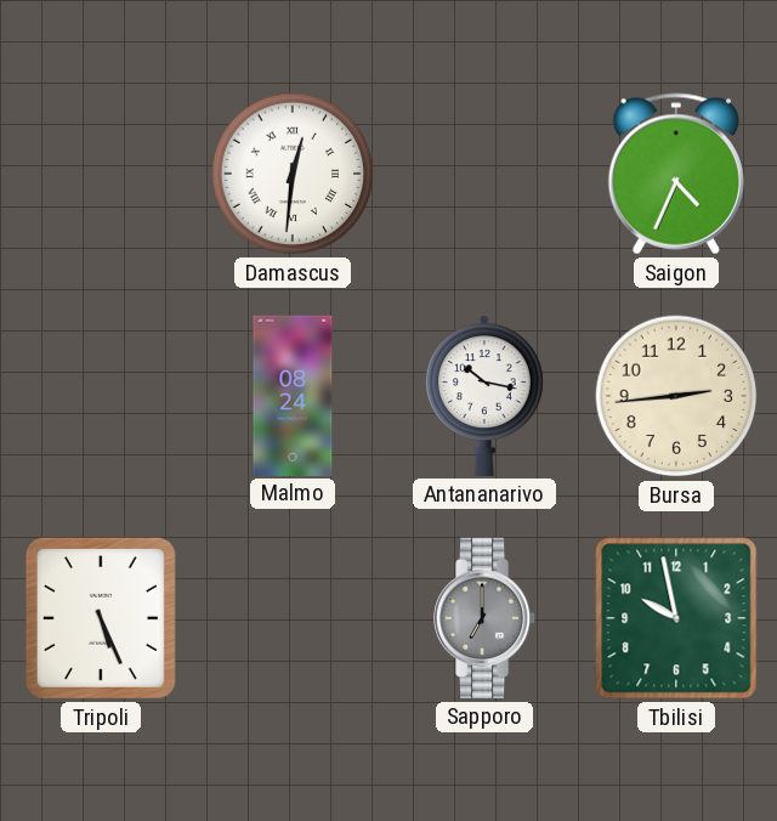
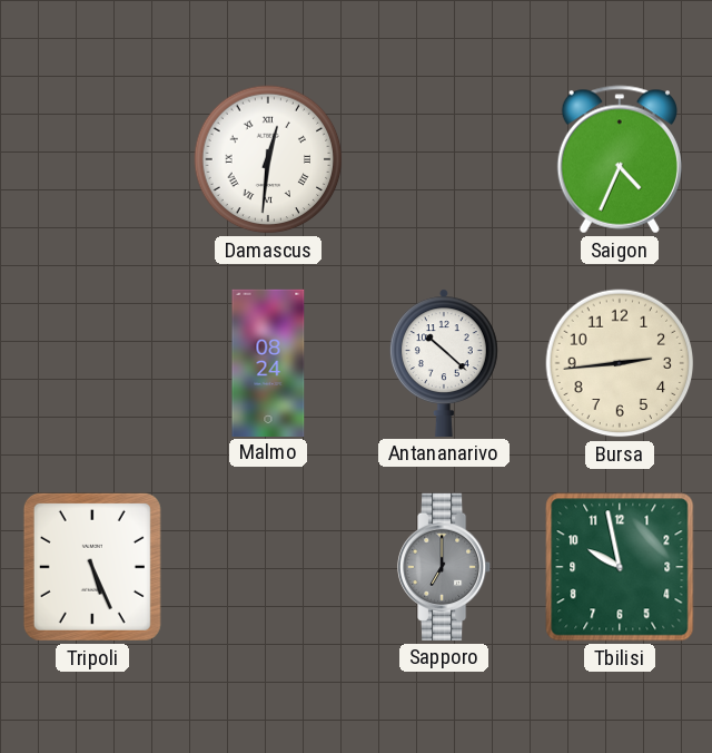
Antananarivo: 10:17 -> 10:22
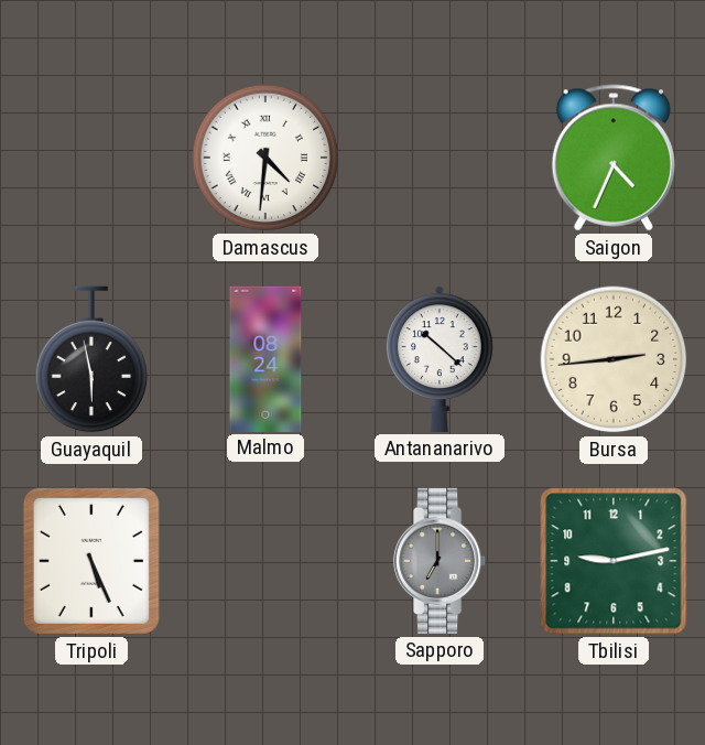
Damascus: 12:31 -> 4:31
Guayaquil: none -> 5:58
Tbilisi: 9:58 -> 9:13
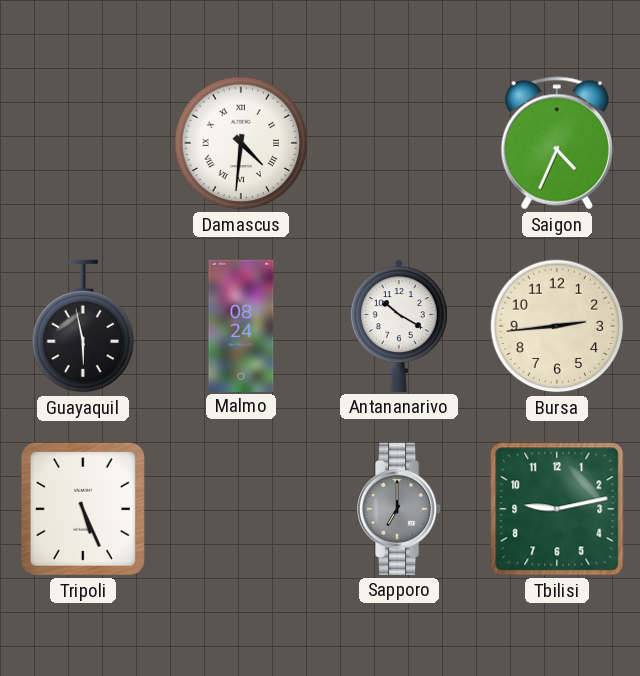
Antananarivo: 10:22 -> 10:20
